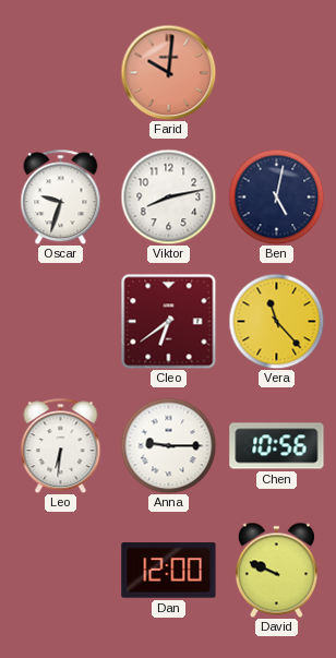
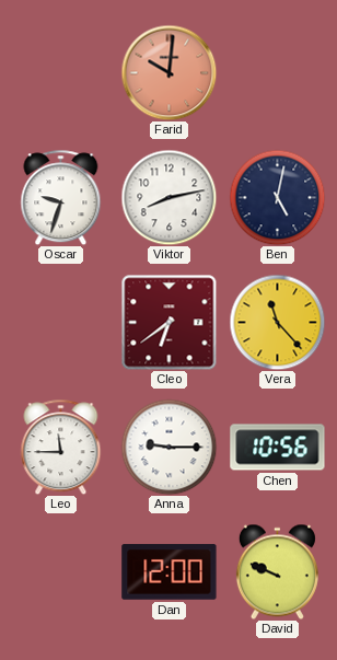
Leo: 6:31 -> 11:45
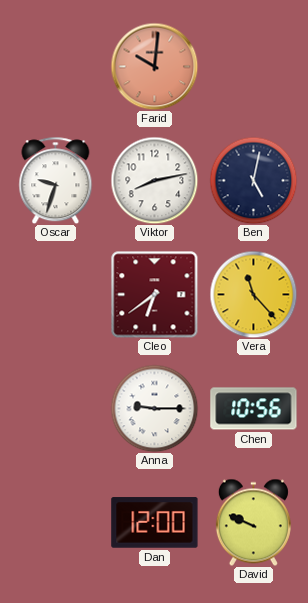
Leo: 11:45 -> none
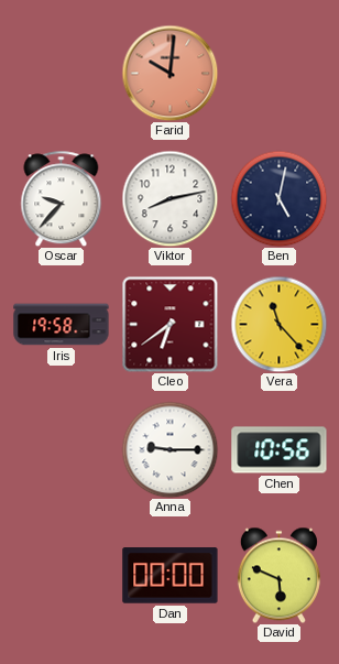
Oscar: 9:33 -> 9:37
Iris: none -> 19:58
Dan: 12:00 -> 00:00
David: 9:49 -> 5:49
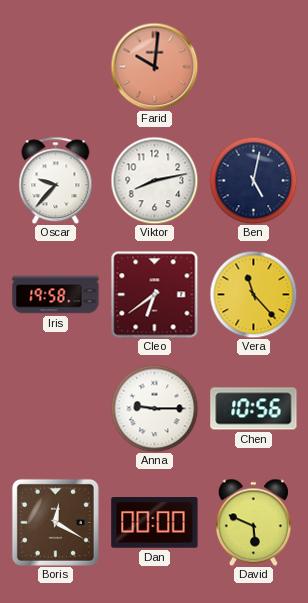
Boris: none -> 12:20
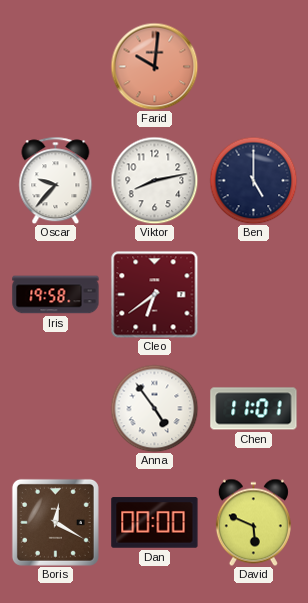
Ben: 5:02 -> 5:00
Vera: 11:23 -> none
Anna: 9:15 -> 4:54
Chen: 10:56 -> 11:01
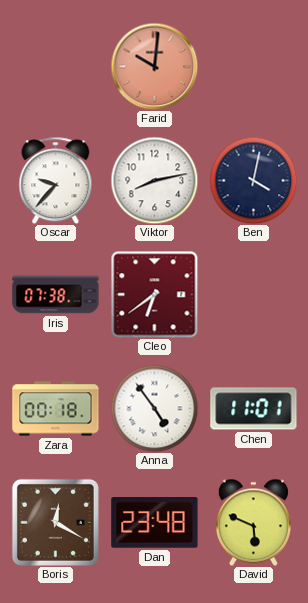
Ben: 5:00 -> 4:02
Iris: 19:58 -> 07:38
Zara: none -> 00:18
Dan: 00:00 -> 23:48
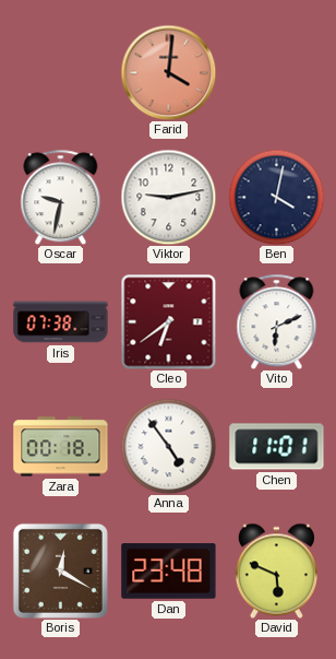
Farid: 10:01 -> 4:01
Oscar: 9:37 -> 9:32
Viktor: 8:13 -> 9:13
Vito: none -> 6:11
